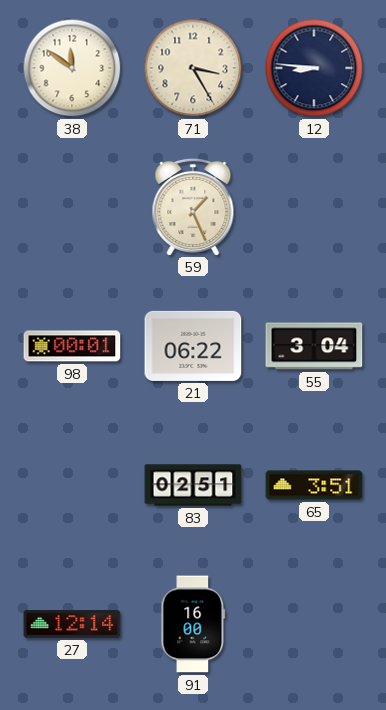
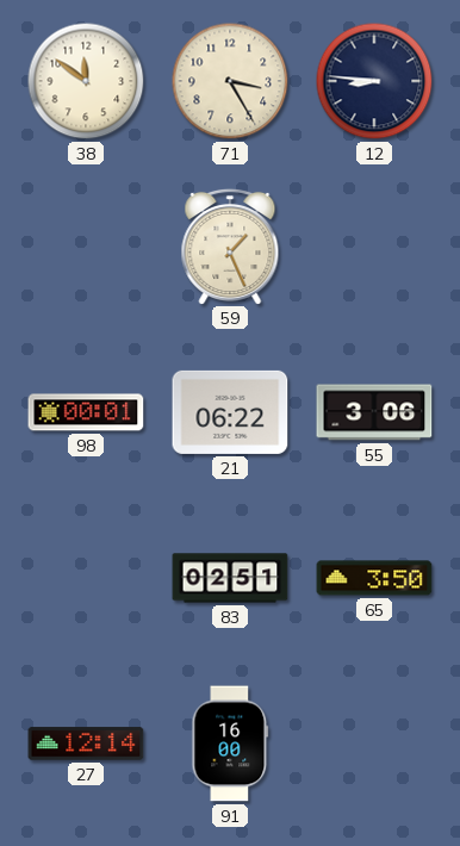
55: 3:04 -> 3:06
65: 3:51 -> 3:50
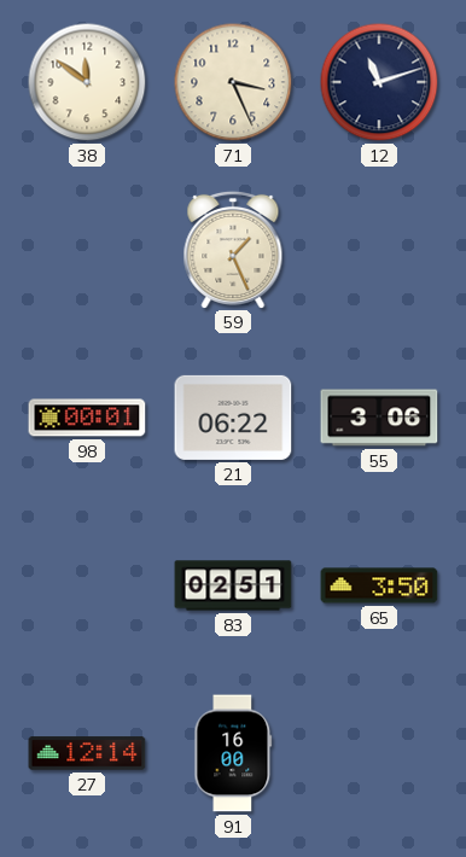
71: 3:25 -> 3:26
12: 8:46 -> 11:12
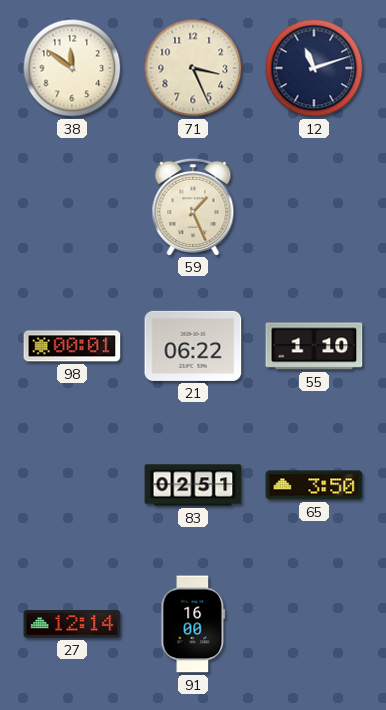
55: 3:06 -> 1:10
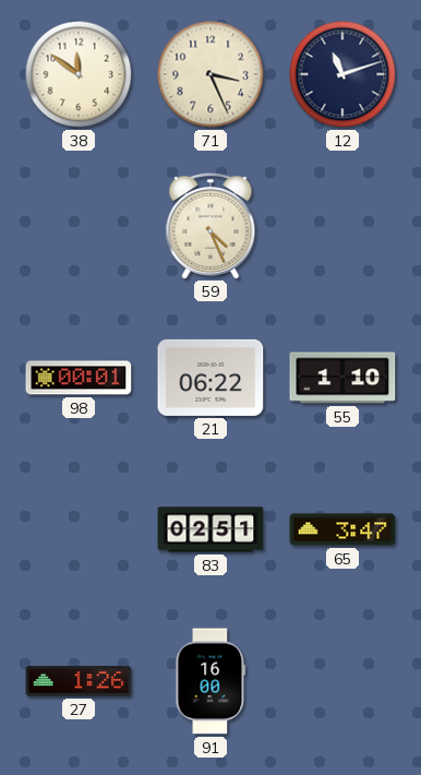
59: 1:26 -> 4:26
65: 3:50 -> 3:47
27: 12:14 -> 1:26
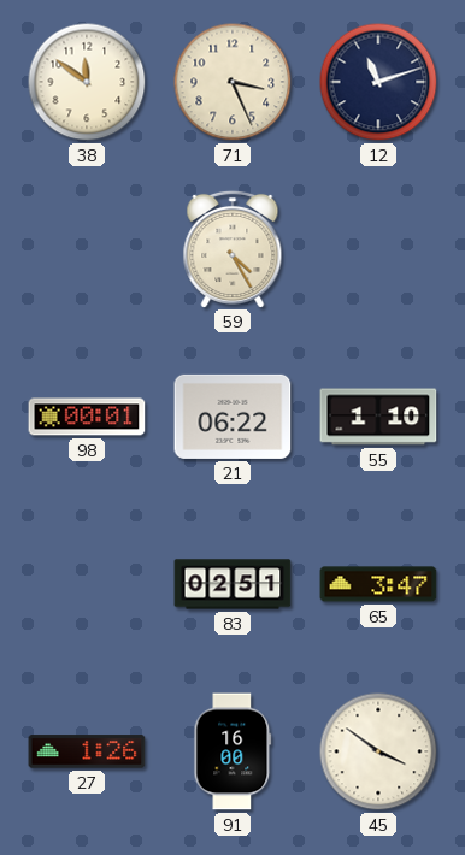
59: 4:26 -> 4:25
45: none -> 3:51
